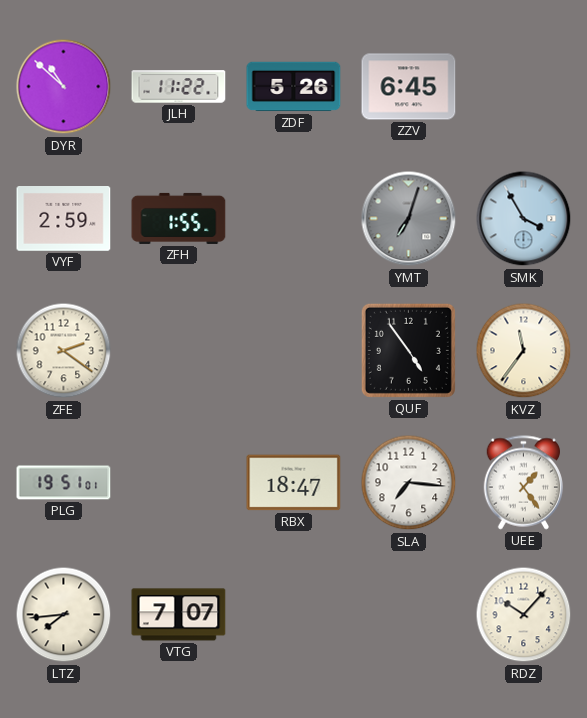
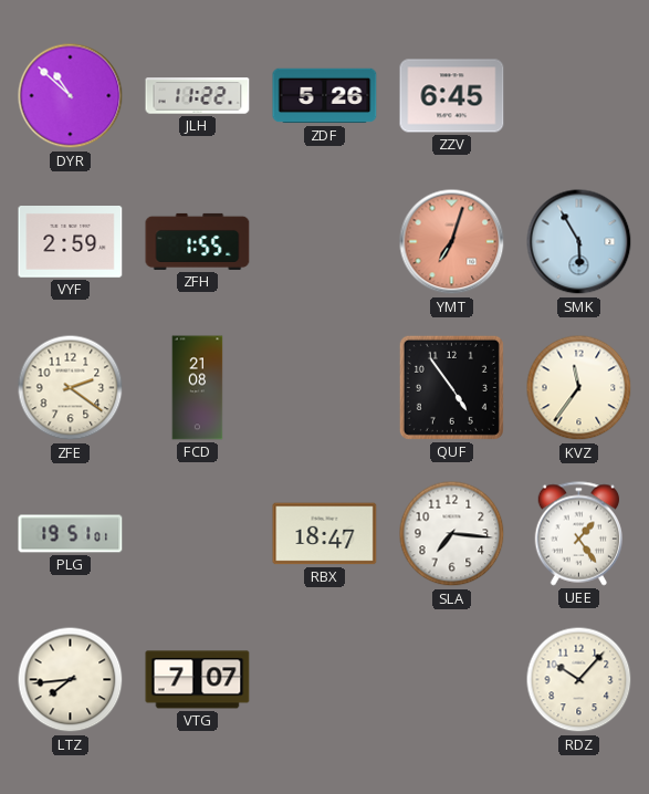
YMT dial: grey -> salmon
SMK: 3:55 -> 5:55
FCD: none -> 21:08
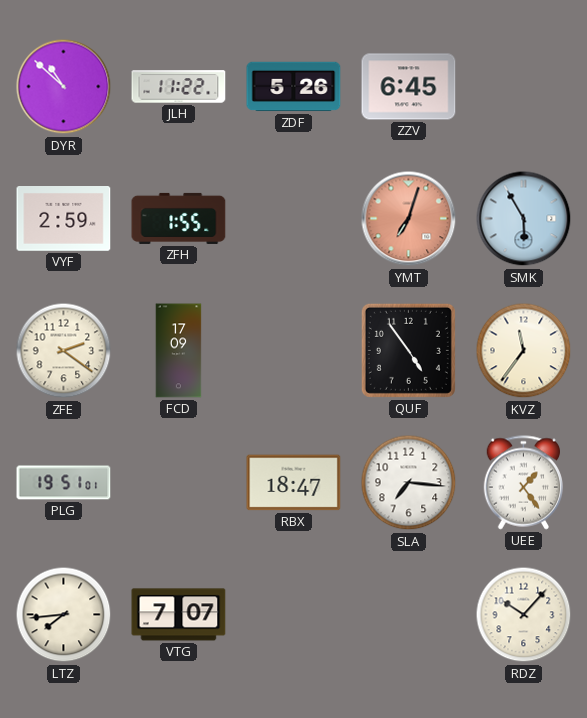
FCD: 21:08 -> 17:09
